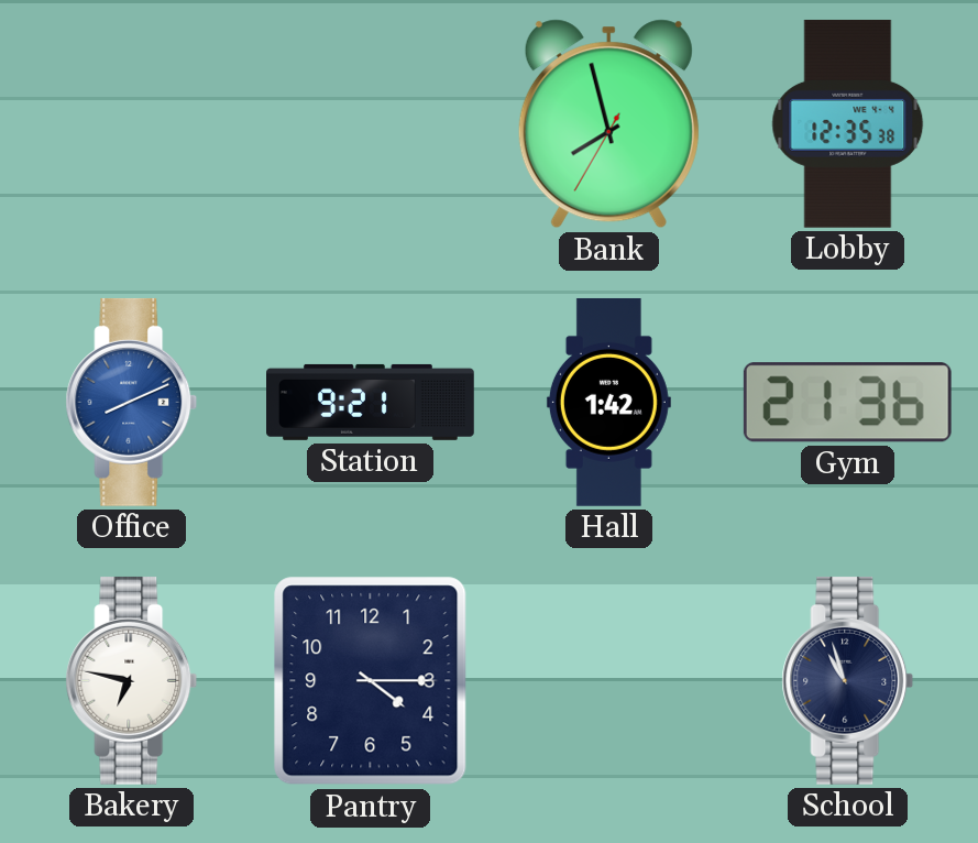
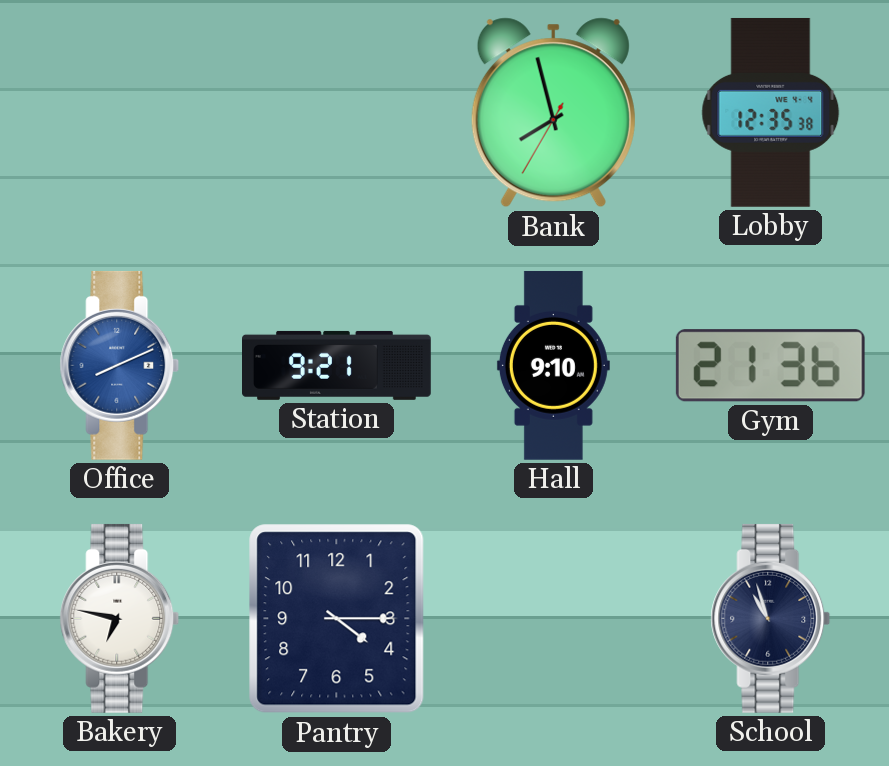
Hall: 1:42 -> 9:10
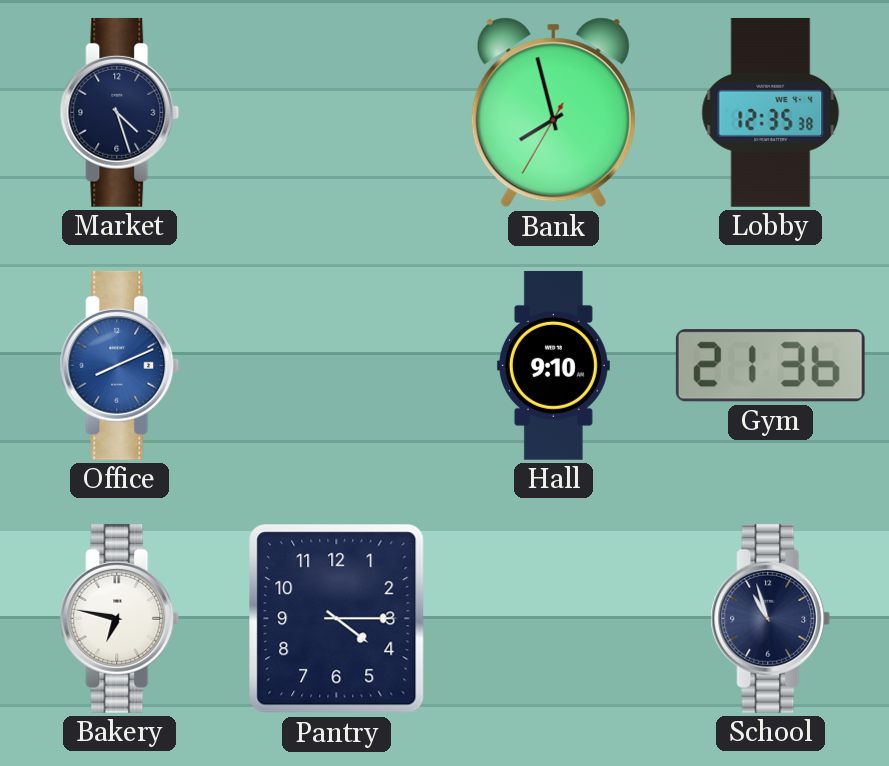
Market: none -> 4:27
Station: 9:21 -> none
